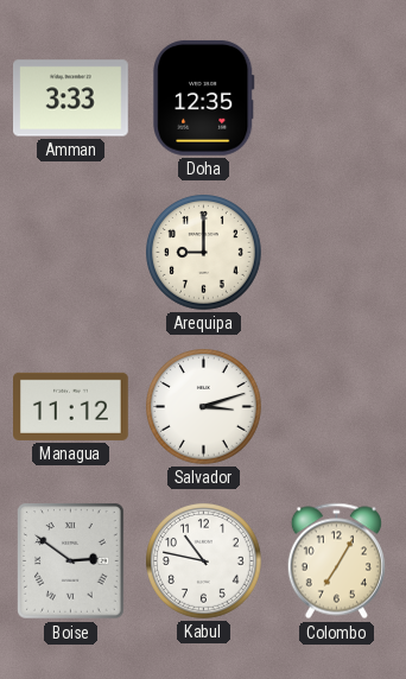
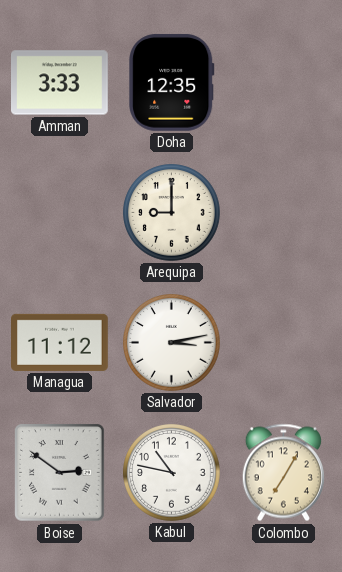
Salvador: 3:12 -> 3:13
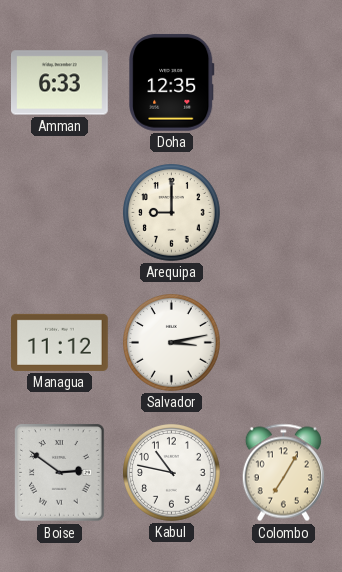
Amman: 3:33 -> 6:33
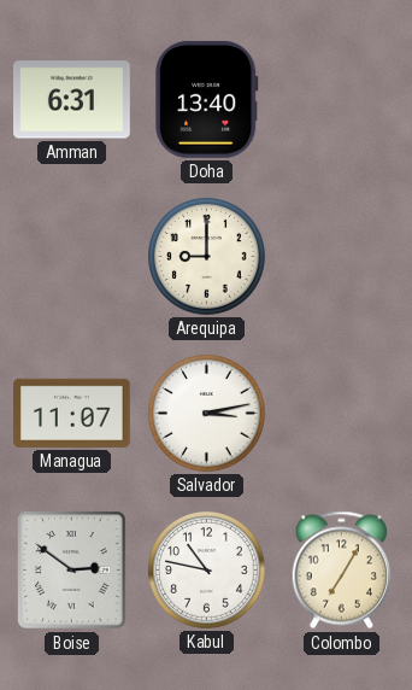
Amman: 6:33 -> 6:31
Doha: 12:35 -> 13:40
Managua: 11:12 -> 11:07
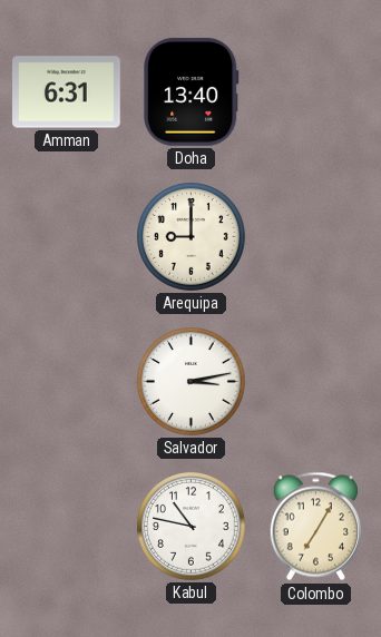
Managua: 11:07 -> none
Boise: 2:51 -> none
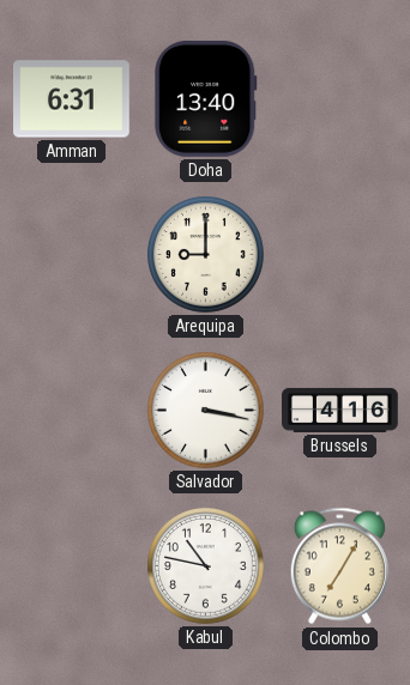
Salvador: 3:13 -> 3:17
Brussels: none -> 4:16
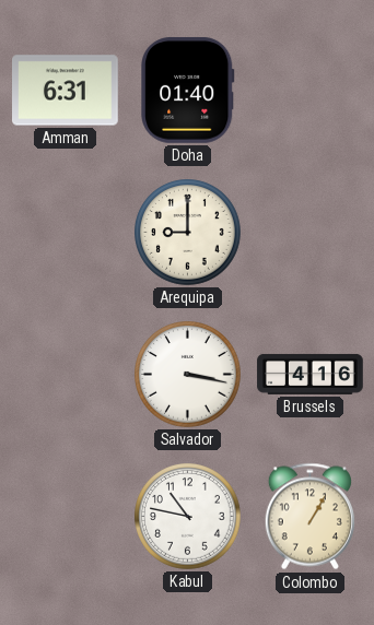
Doha: 13:40 -> 01:40
Colombo: 7:05 -> 1:05
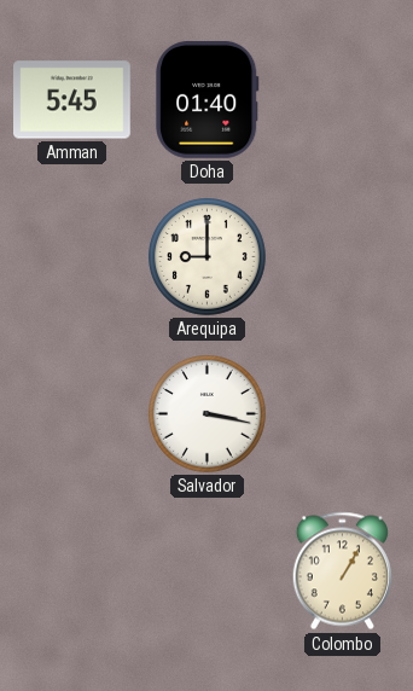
Amman: 6:31 -> 5:45
Brussels: 4:16 -> none
Kabul: 10:47 -> none
